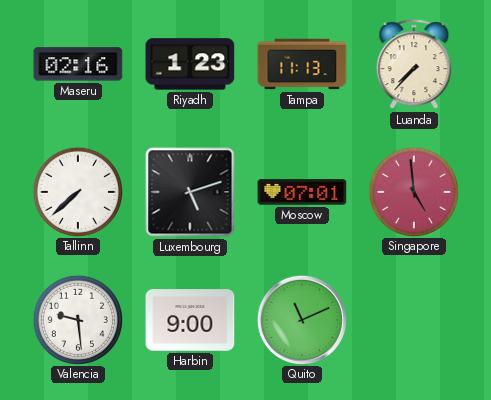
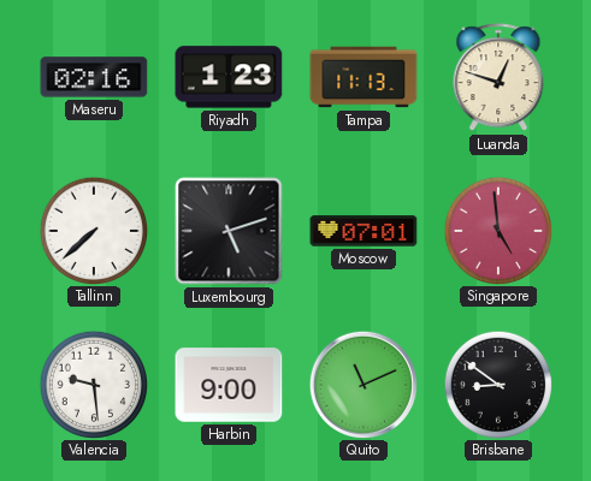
Luanda: 7:37 -> 12:48
Brisbane: none -> 8:51
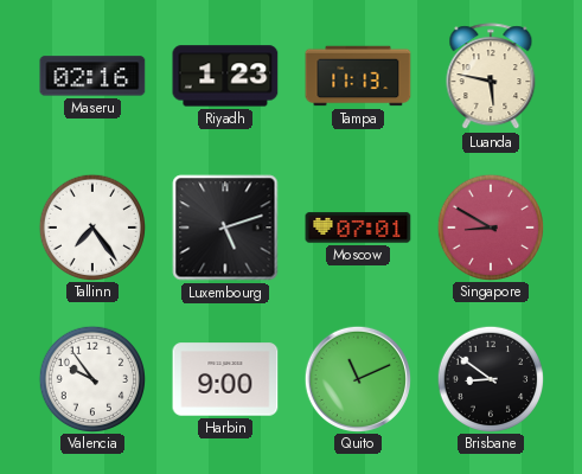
Luanda: 12:48 -> 5:47
Tallinn: 7:38 -> 7:24
Singapore: 4:59 -> 8:50
Valencia: 9:29 -> 9:54
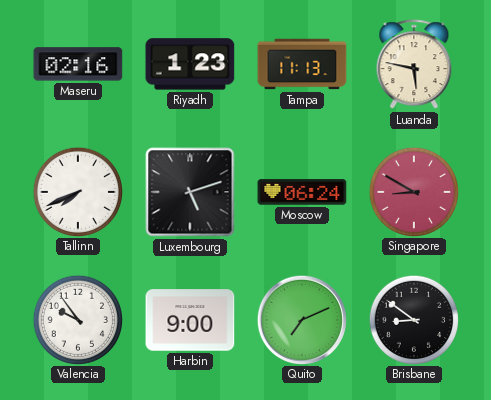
Tallinn: 7:24 -> 7:41
Moscow: 07:01 -> 06:24
Quito: 11:11 -> 7:11
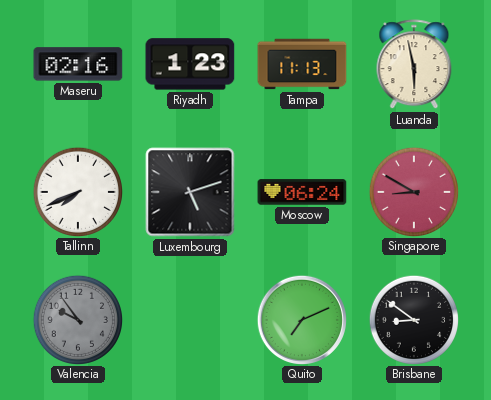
Luanda: 5:47 -> 5:58
Valencia dial: white -> grey
Harbin: 9:00 -> none
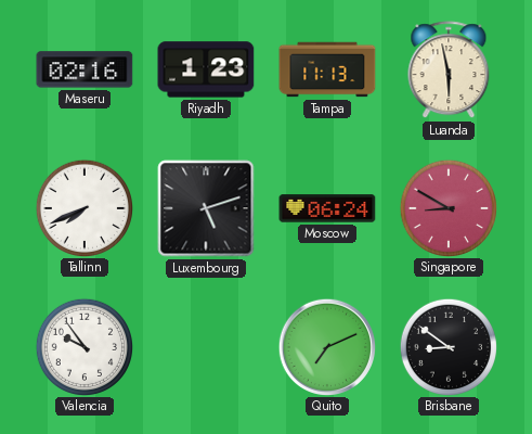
Valencia dial: grey -> white
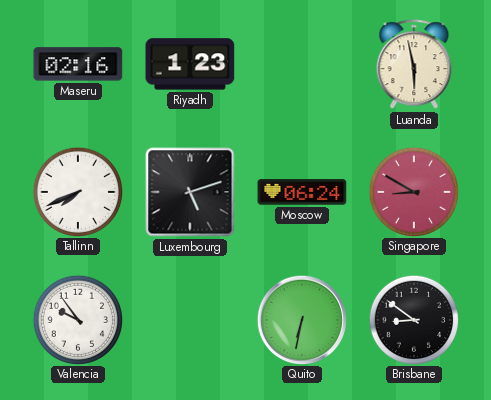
Tampa: 11:13 -> none
Quito: 7:11 -> 6:32
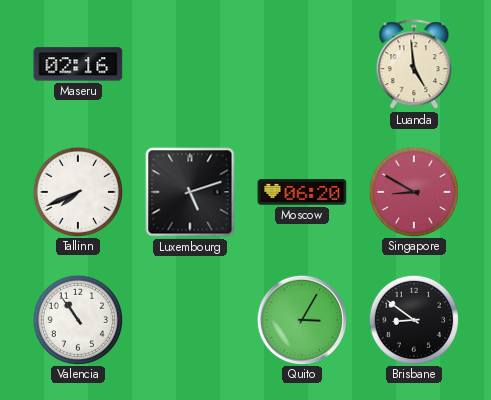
Riyadh: 1:23 -> none
Luanda: 5:58 -> 4:59
Moscow: 06:24 -> 06:20
Valencia: 9:54 -> 10:54
Quito: 6:32 -> 3:05
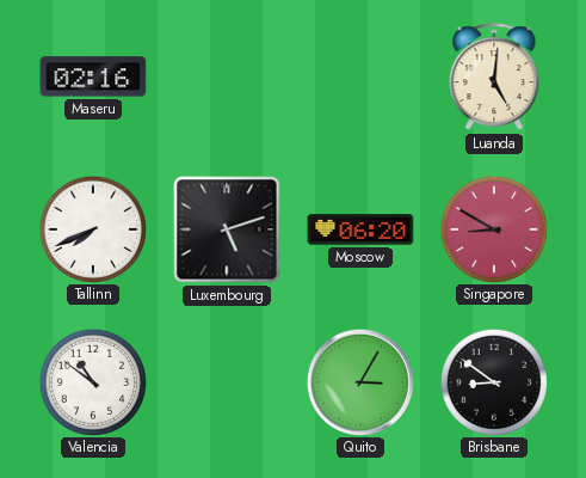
Luanda: 4:59 -> 5:01
Valencia: 10:54 -> 10:51
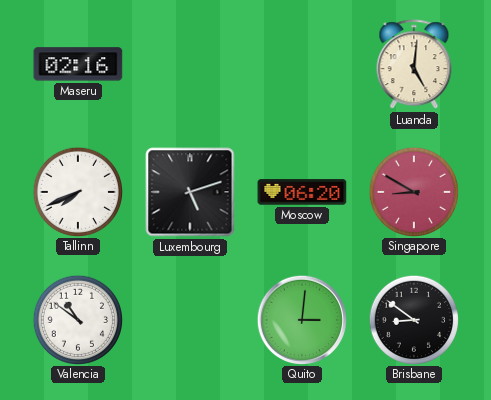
Quito: 3:05 -> 3:01
